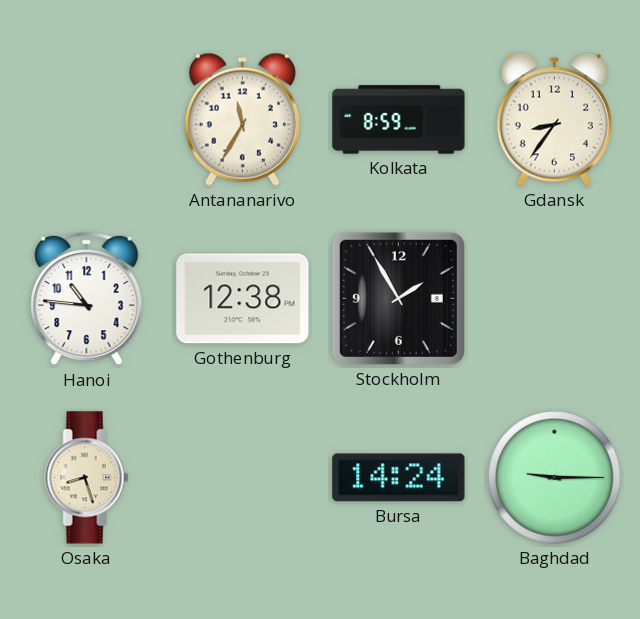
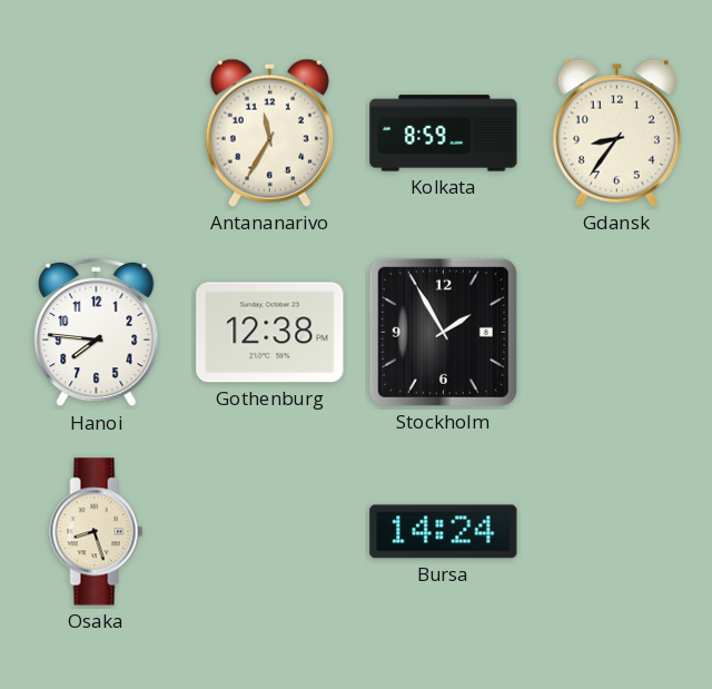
Hanoi: 10:46 -> 7:46
Baghdad: 9:15 -> none
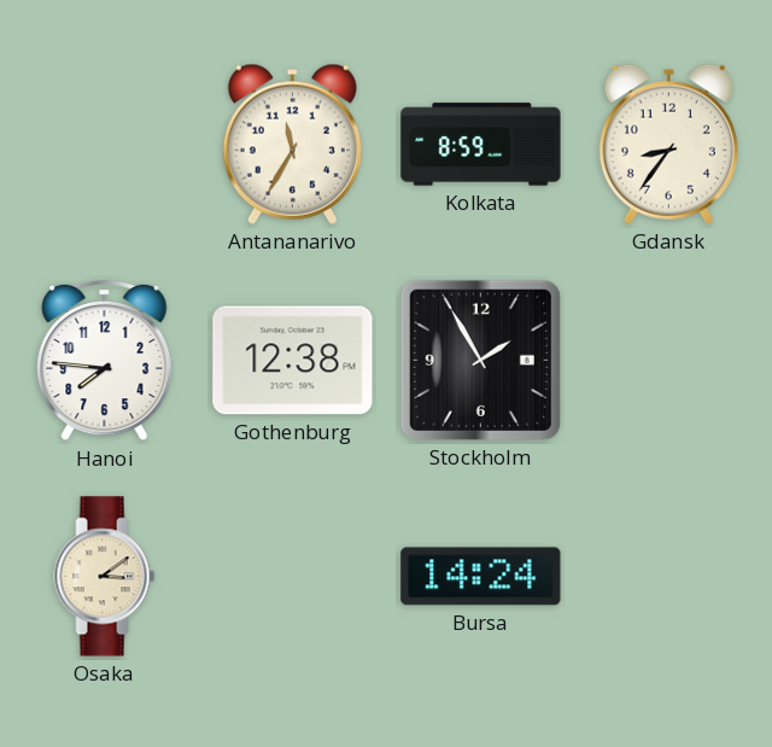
Osaka: 8:27 -> 3:09
